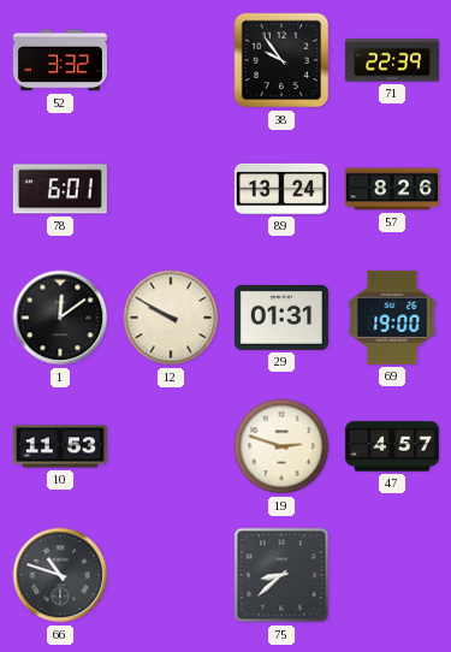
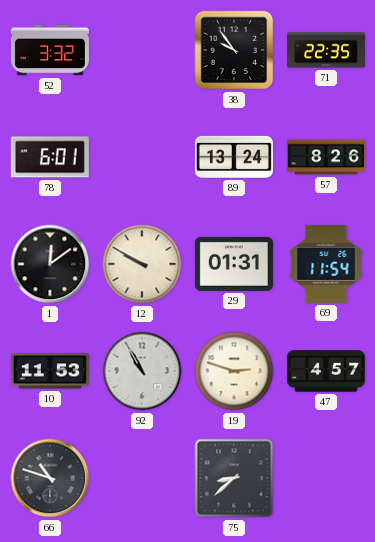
71: 22:39 -> 22:35
69: 19:00 -> 11:54
92: none -> 10:55
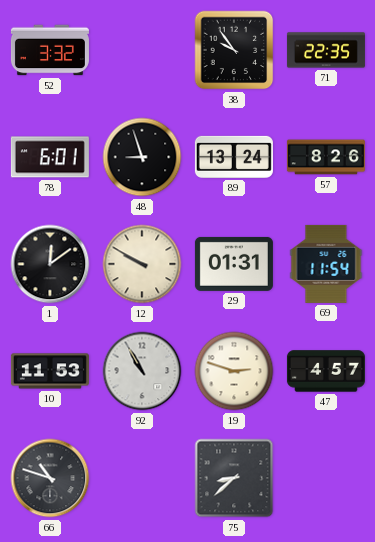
48: none -> 8:57
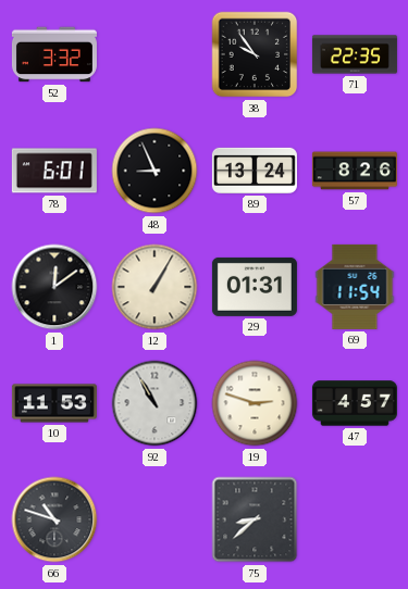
48: 8:57 -> 8:56
12: 9:50 -> 1:05
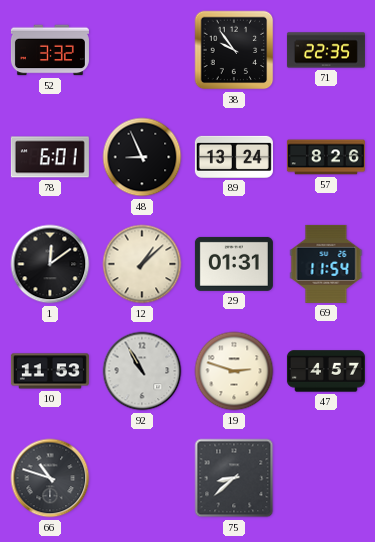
12: 1:05 -> 1:08
